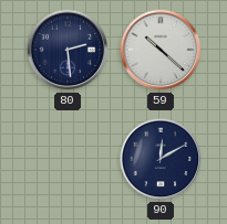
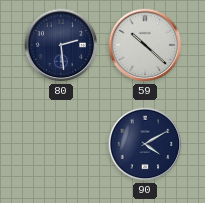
90: 12:10 -> 4:10
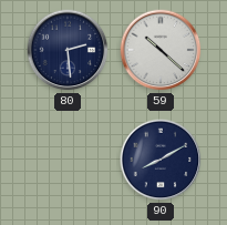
90: 4:10 -> 8:10
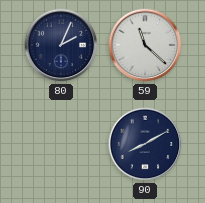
80: 2:29 -> 2:04
59: 10:22 -> 11:22
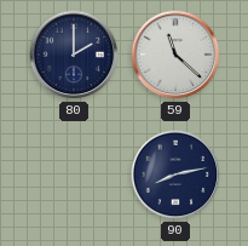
80: 2:04 -> 2:00
90: 8:10 -> 8:13
